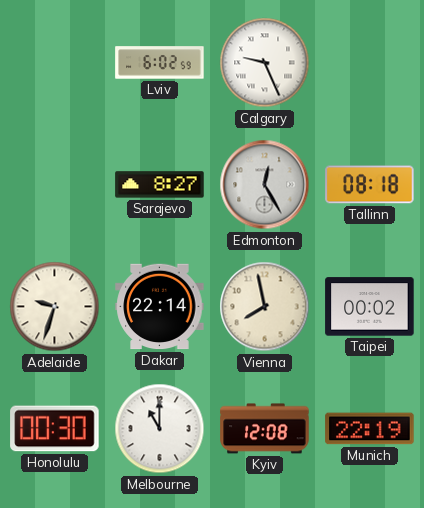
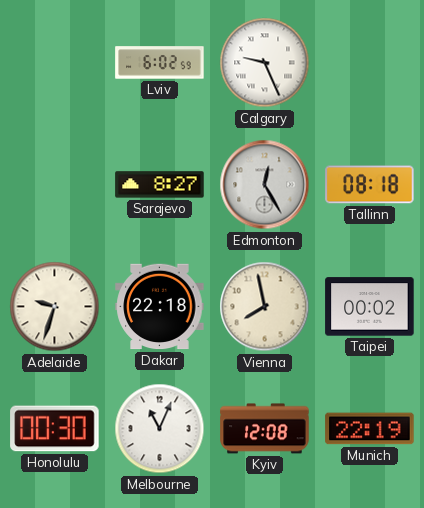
Dakar: 22:14 -> 22:18
Melbourne: 11:00 -> 11:04
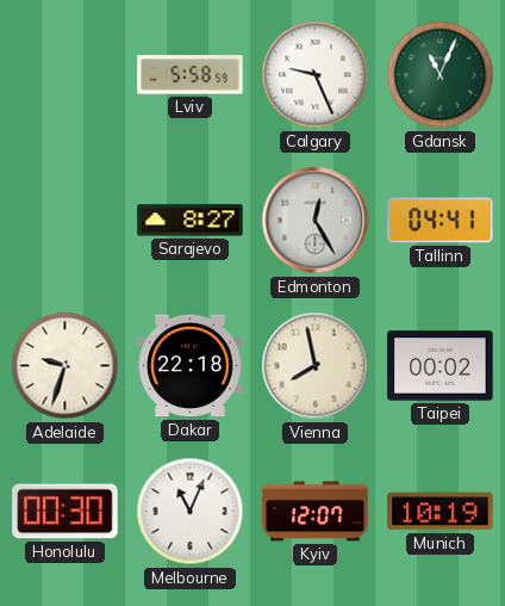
Lviv: 6:02 -> 5:58
Gdansk: none -> 11:04
Tallinn: 08:18 -> 04:41
Kyiv: 12:08 -> 12:07
Munich: 22:19 -> 10:19
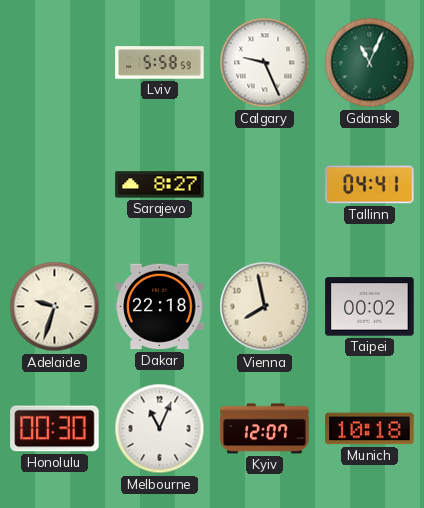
Edmonton: 12:25 -> none
Munich: 10:19 -> 10:18
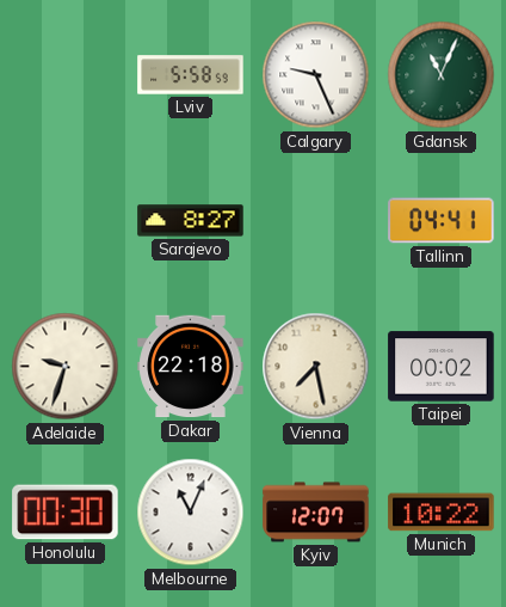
Vienna: 7:58 -> 7:28
Munich: 10:18 -> 10:22
